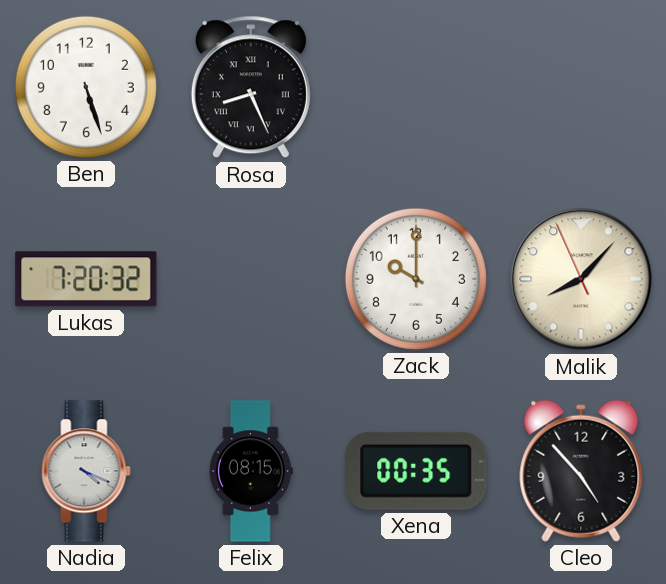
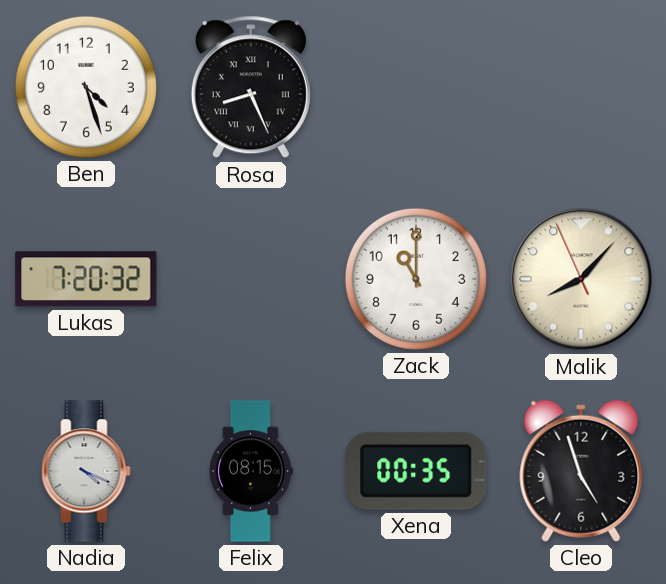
Ben: 5:27 -> 4:27
Zack: 10:00 -> 11:00
Cleo: 4:53 -> 4:57
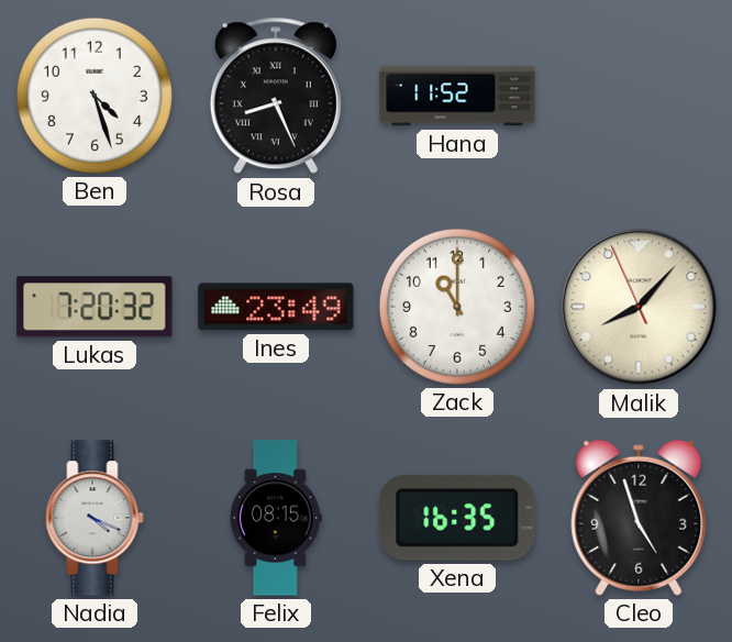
Hana: none -> 11:52
Ines: none -> 23:49
Xena: 00:35 -> 16:35
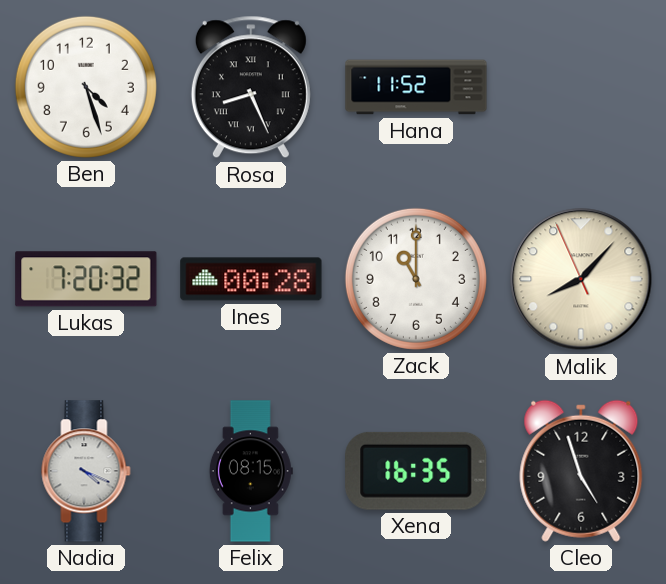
Ines: 23:49 -> 00:28
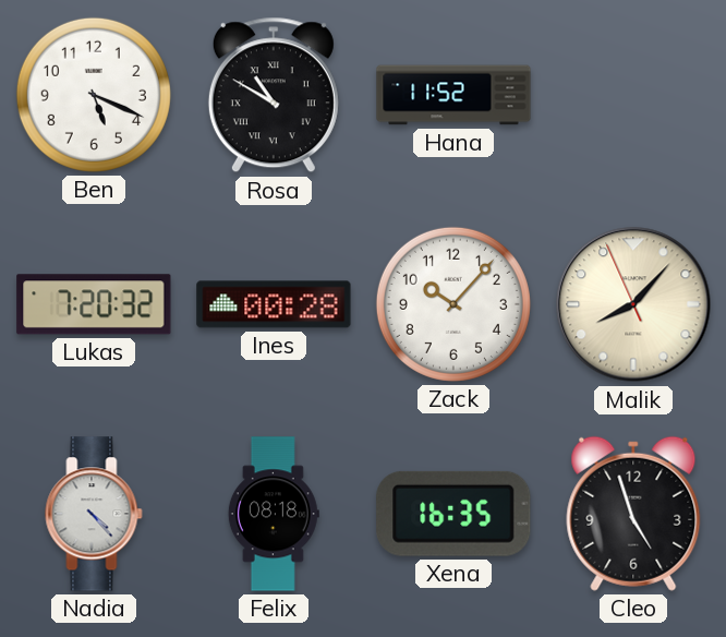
Ben: 4:27 -> 5:19
Rosa: 8:26 -> 10:50
Zack: 11:00 -> 10:07
Nadia: 4:19 -> 4:23
Felix: 08:15 -> 08:18
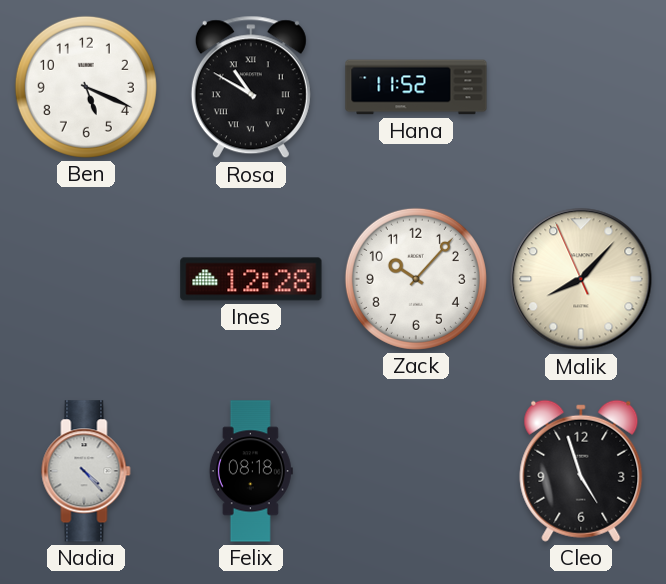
Lukas: 7:20 -> none
Ines: 00:28 -> 12:28
Xena: 16:35 -> none
